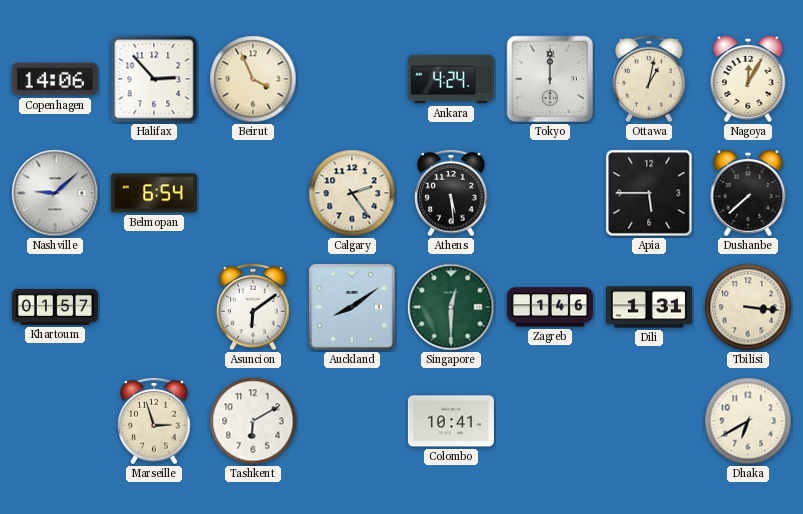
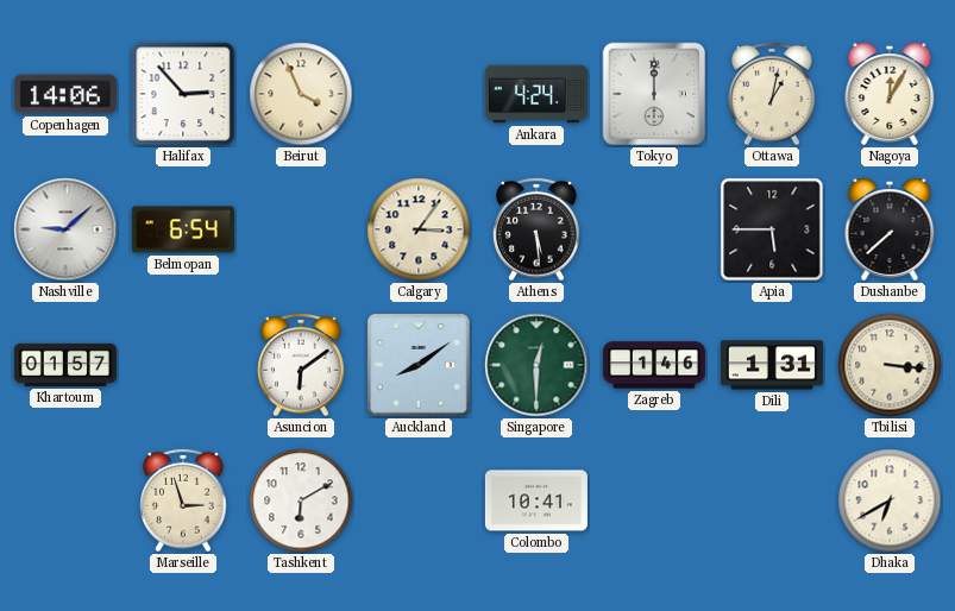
Calgary: 2:24 -> 3:06
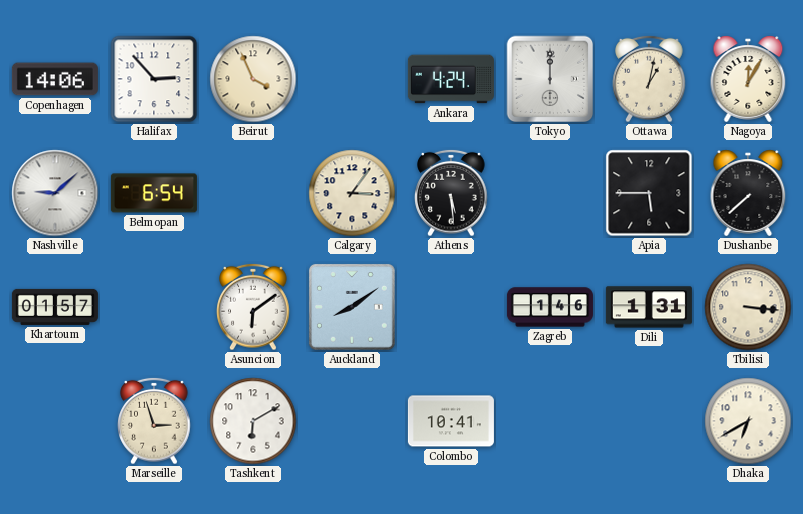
Singapore: 12:30 -> none
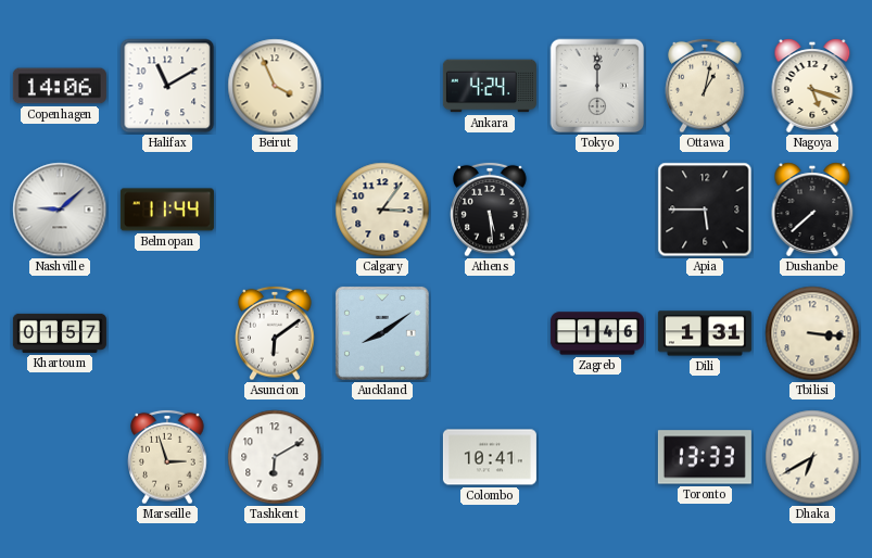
Halifax: 2:53 -> 11:10
Nagoya: 12:05 -> 5:18
Belmopan: 6:54 -> 11:44
Toronto: none -> 13:33
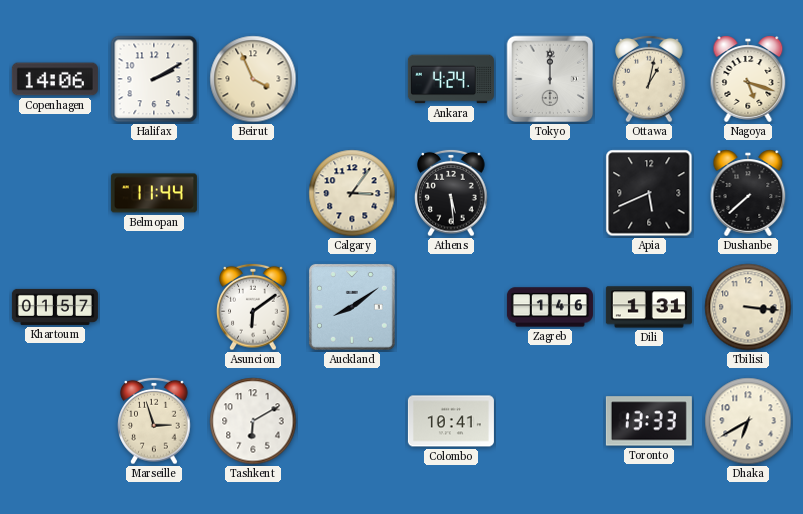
Halifax: 11:10 -> 2:10
Nashville: 9:08 -> none
Apia: 5:45 -> 5:41
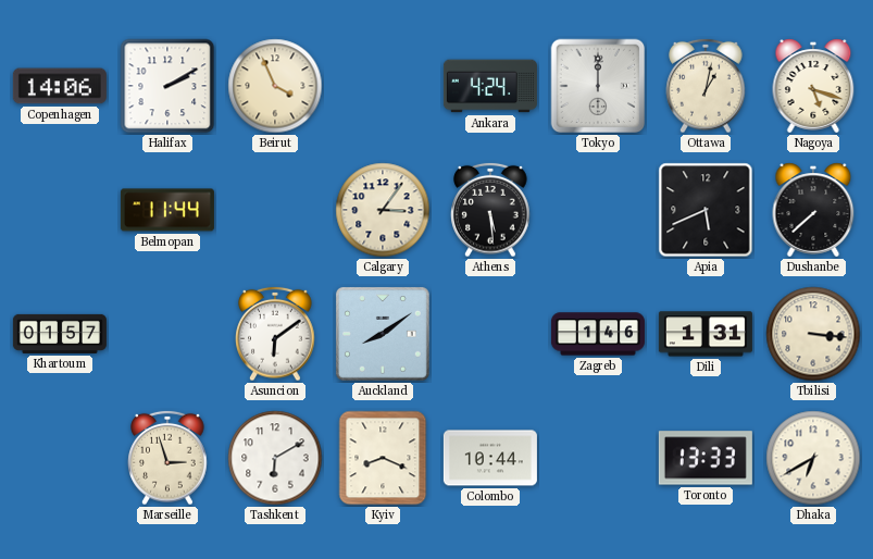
Kyiv: none -> 8:19
Colombo: 10:41 -> 10:44
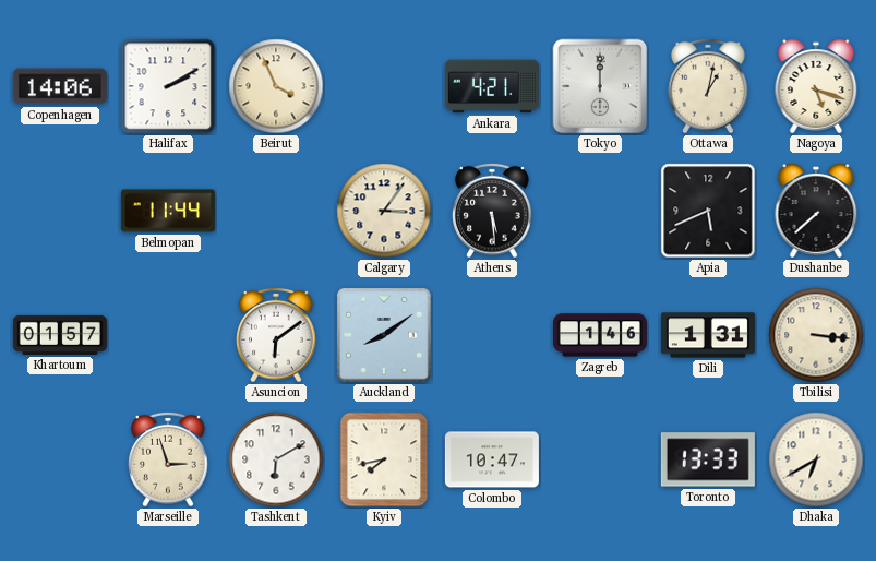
Ankara: 4:24 -> 4:21
Kyiv: 8:19 -> 7:43
Colombo: 10:44 -> 10:47
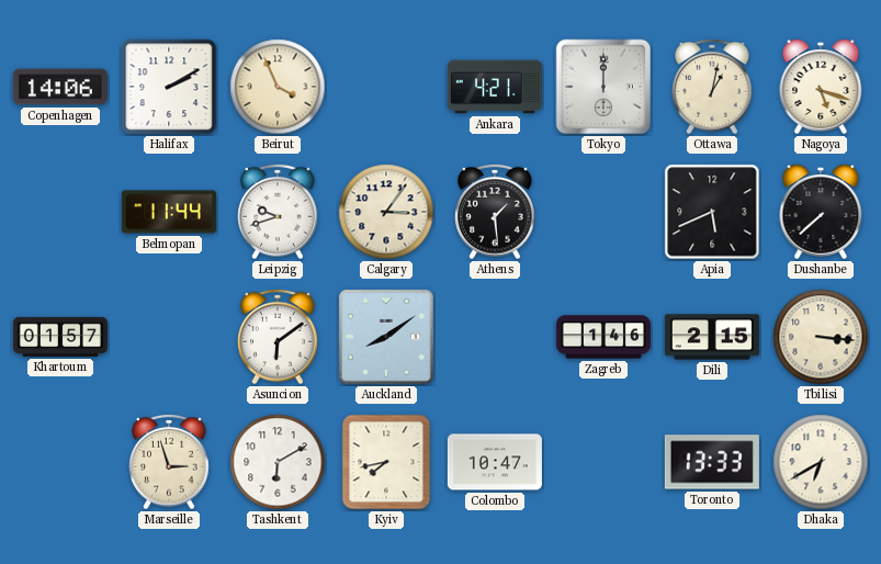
Leipzig: none -> 9:42
Athens: 5:29 -> 1:29
Dili: 1:31 -> 2:15
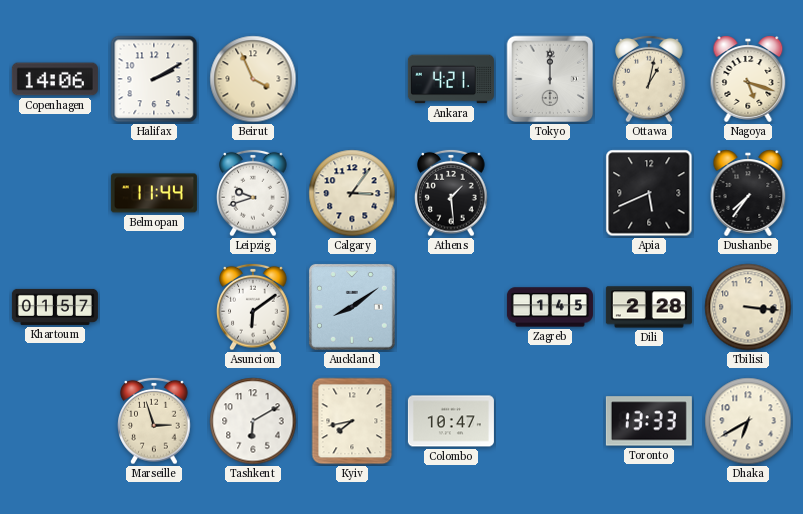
Dushanbe: 7:38 -> 7:36
Zagreb: 1:46 -> 1:45
Dili: 2:15 -> 2:28
